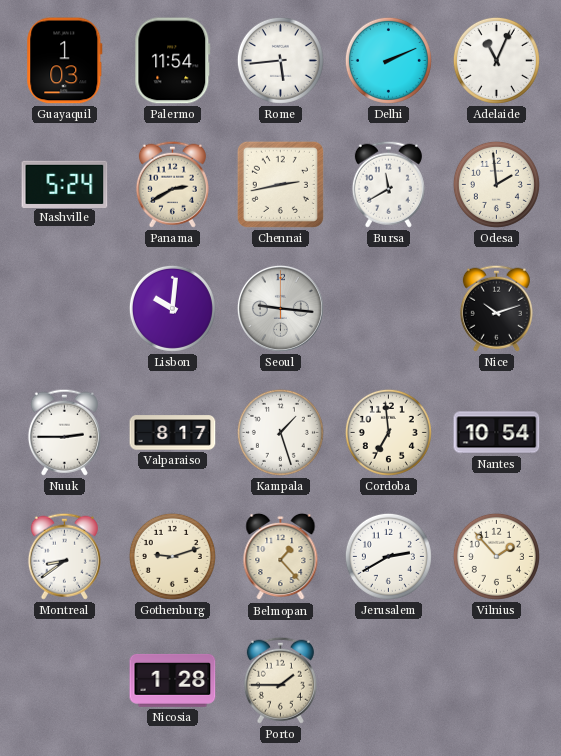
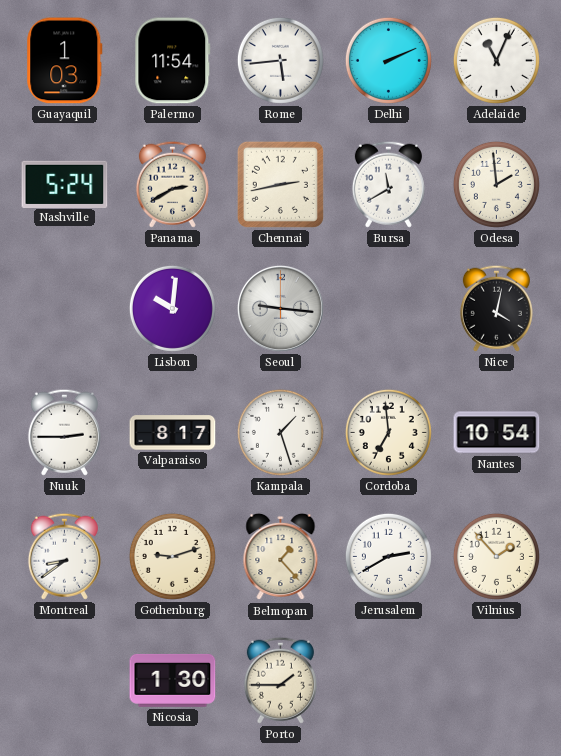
Nice: 10:12 -> 4:02
Nicosia: 1:28 -> 1:30
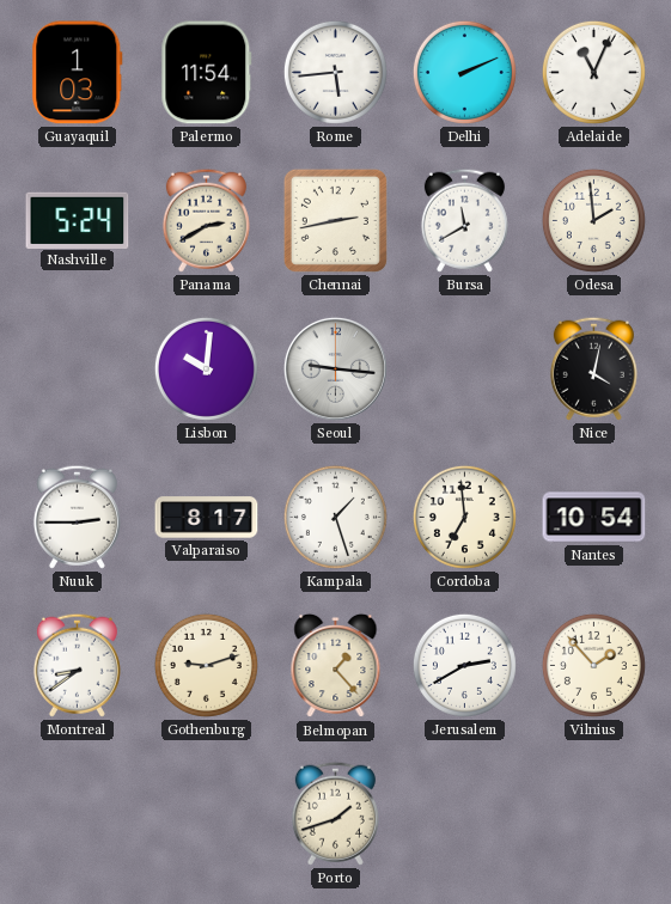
Nicosia: 1:30 -> none
Porto: 1:45 -> 1:42
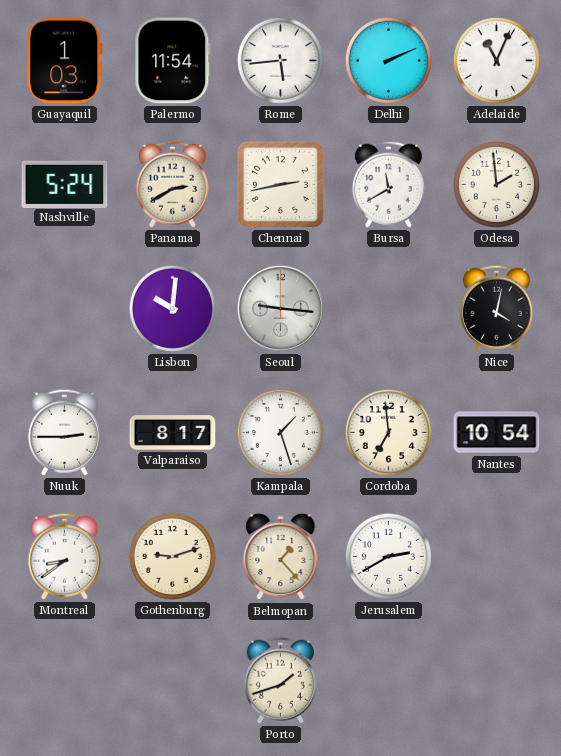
Vilnius: 1:53 -> none
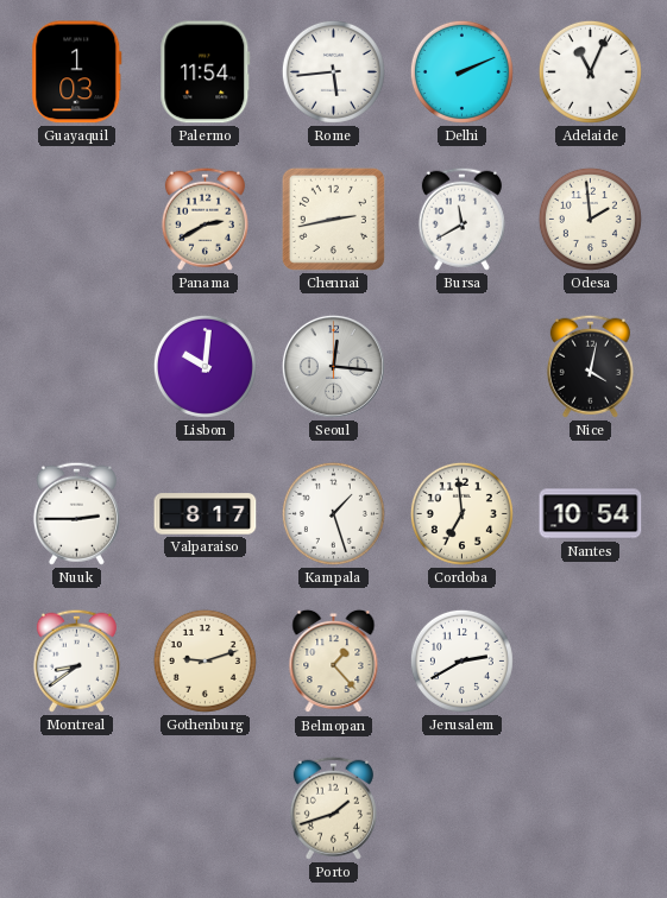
Nashville: 5:24 -> none
Seoul: 9:16 -> 12:16
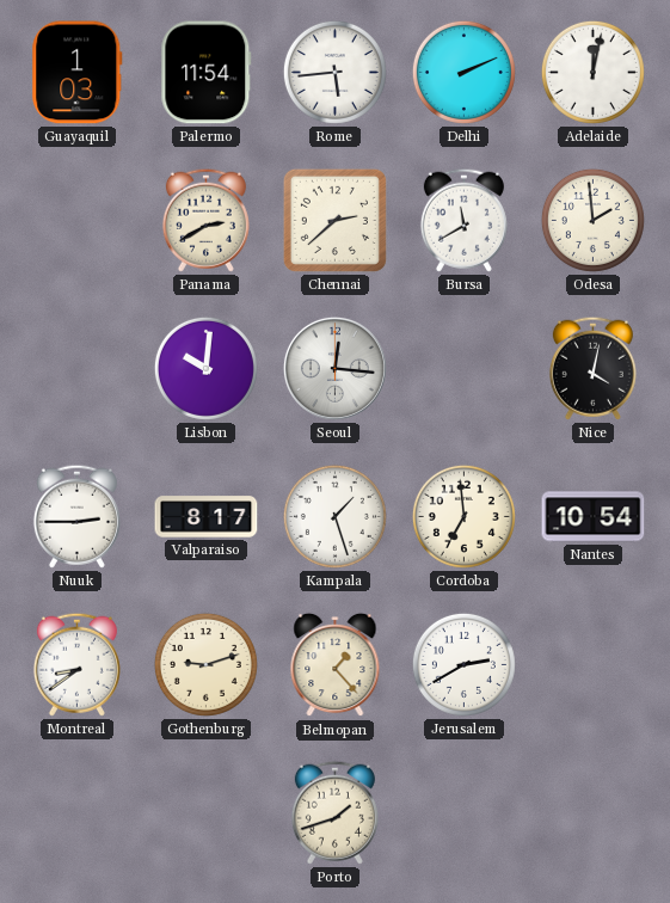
Adelaide: 11:04 -> 12:02
Chennai: 2:43 -> 2:38
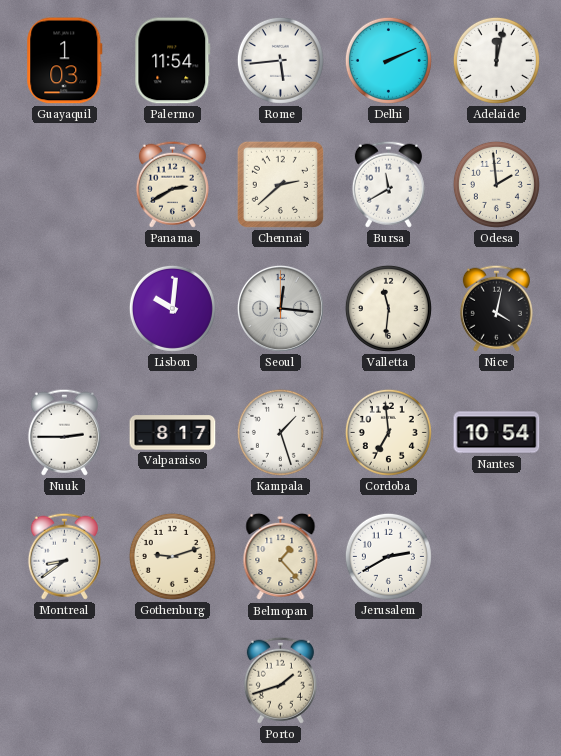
Valletta: none -> 11:31
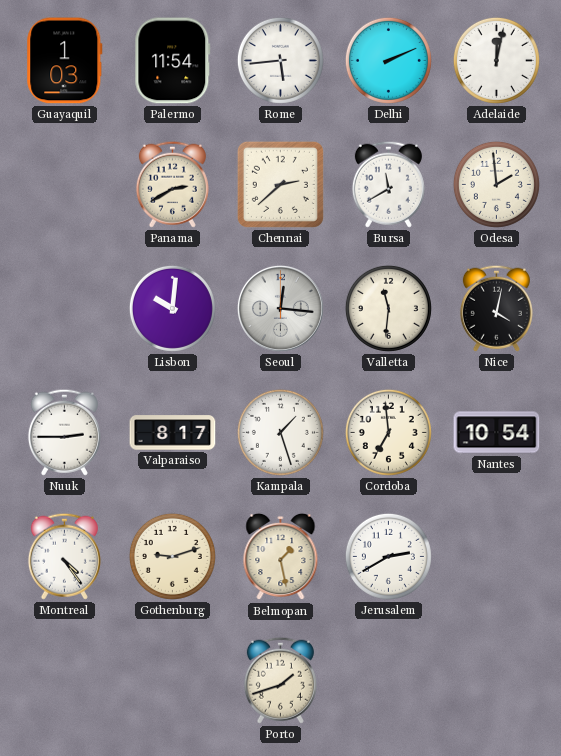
Montreal: 8:39 -> 4:24
Belmopan: 1:23 -> 1:28
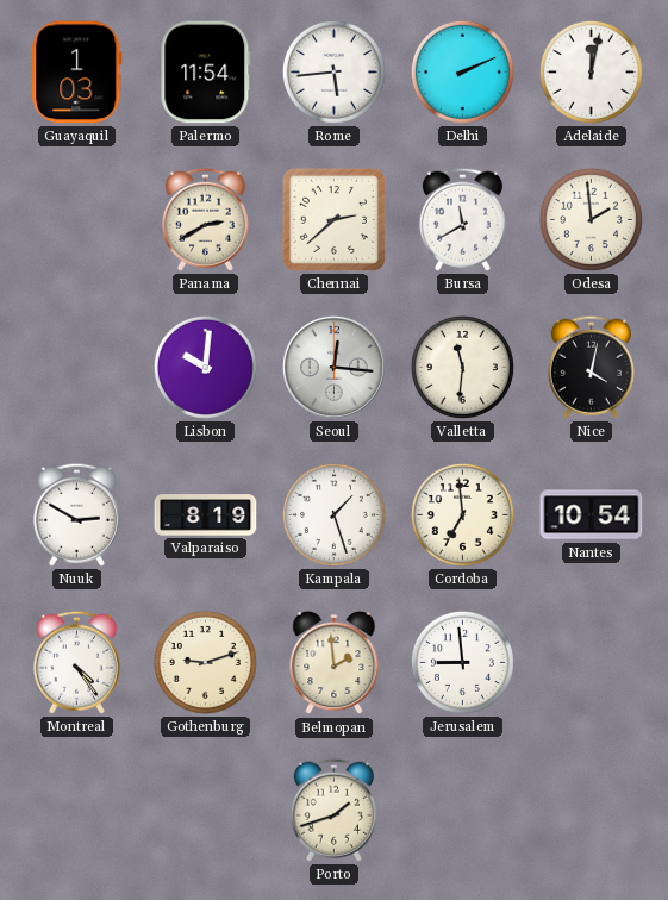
Nuuk: 2:45 -> 2:50
Valparaiso: 8:17 -> 8:19
Belmopan: 1:28 -> 1:59
Jerusalem: 2:40 -> 8:59
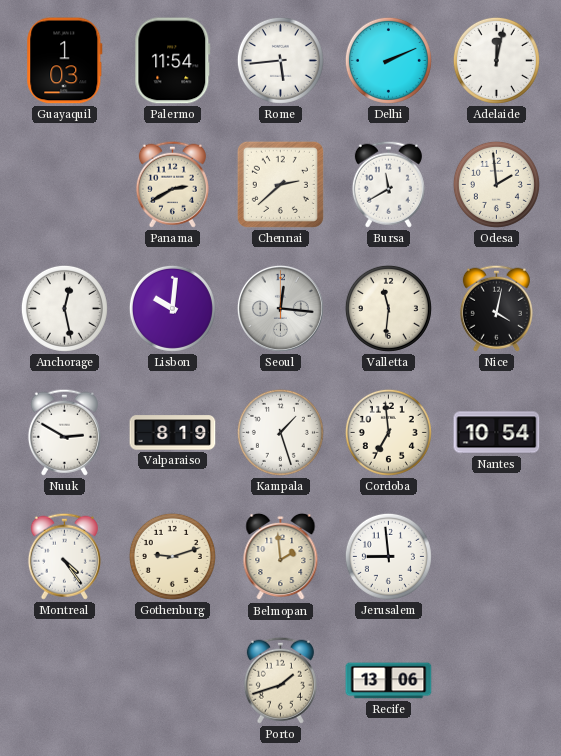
Anchorage: none -> 12:28
Recife: none -> 13:06
